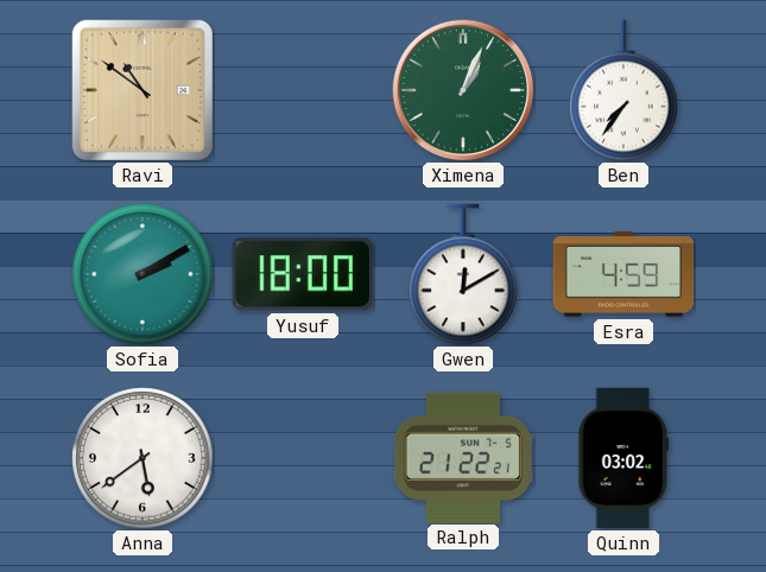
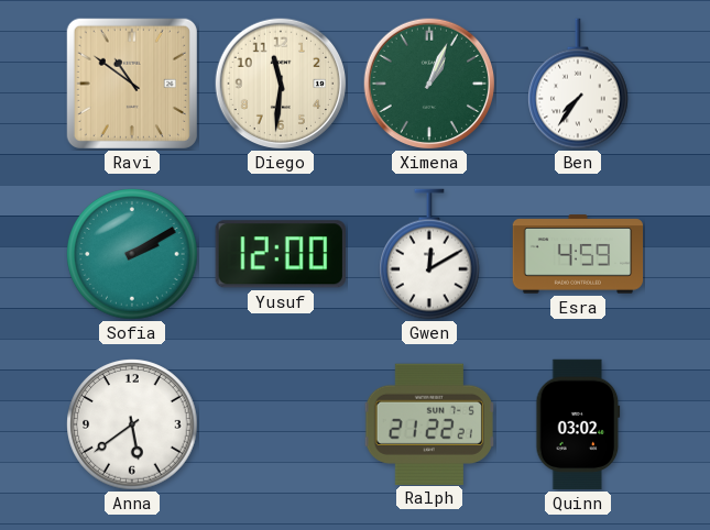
Diego: none -> 11:31
Yusuf: 18:00 -> 12:00
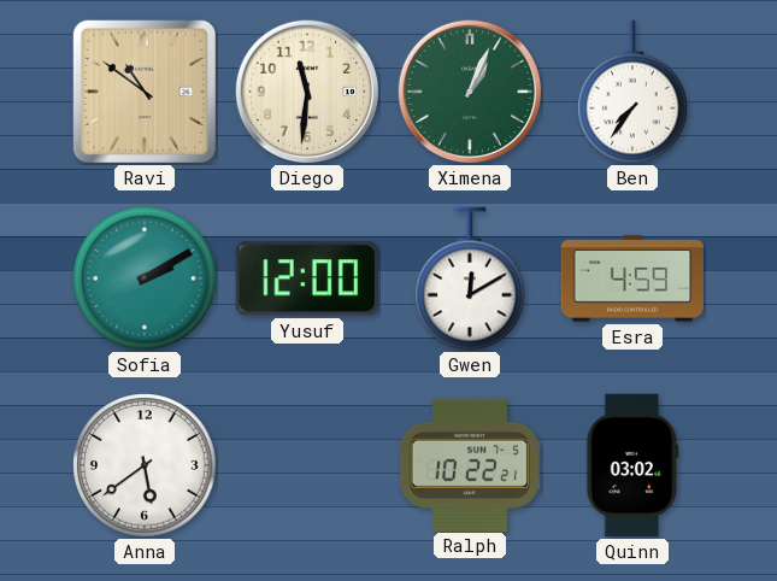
Ralph: 21:22 -> 10:22
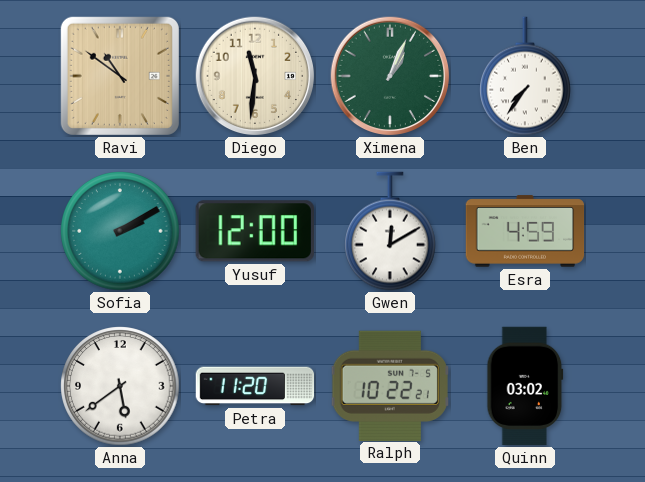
Petra: none -> 11:20
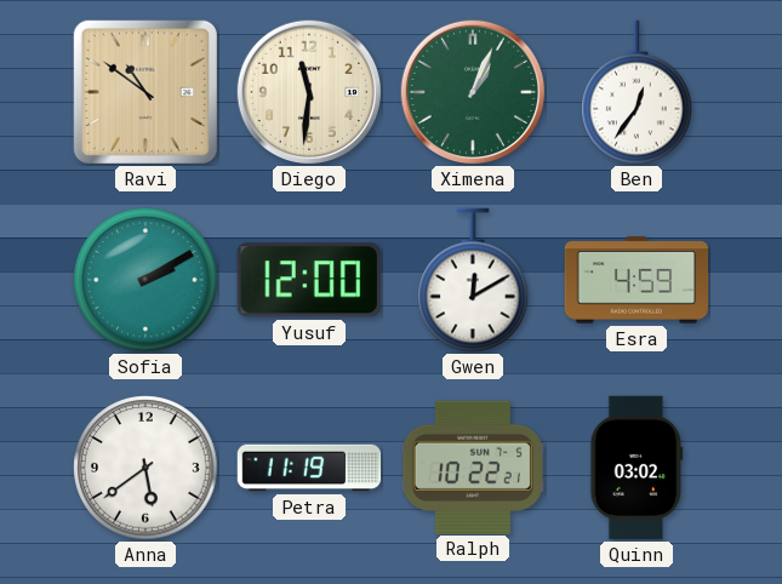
Ben: 7:36 -> 12:36
Petra: 11:20 -> 11:19
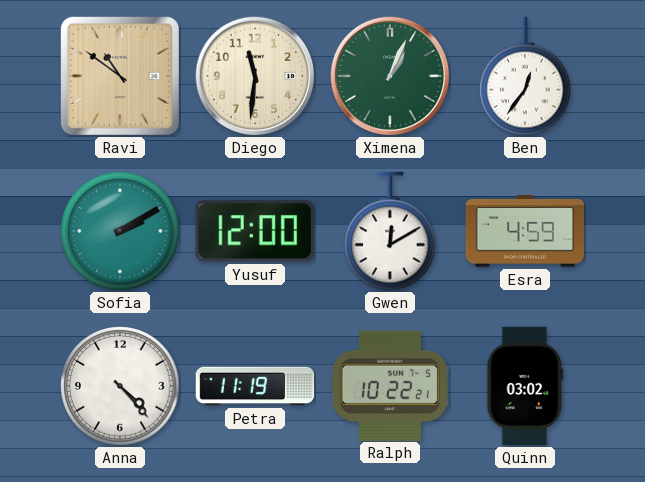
Anna: 5:39 -> 4:23
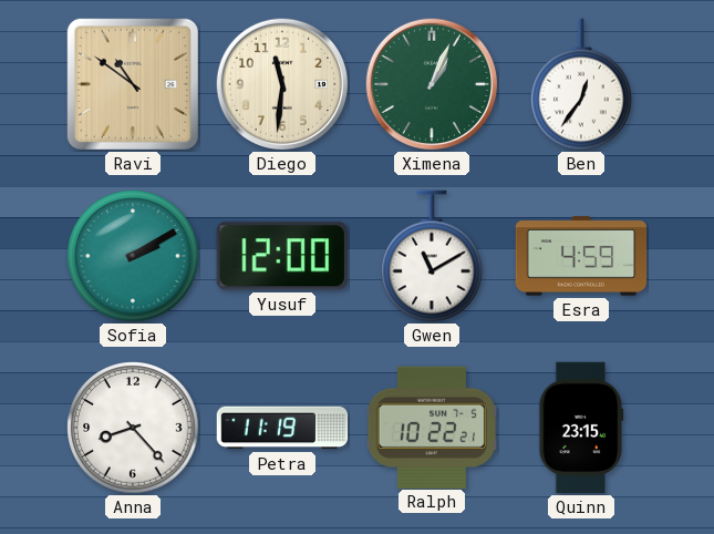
Gwen: 12:10 -> 11:10
Anna: 4:23 -> 8:23
Quinn: 03:02 -> 23:15
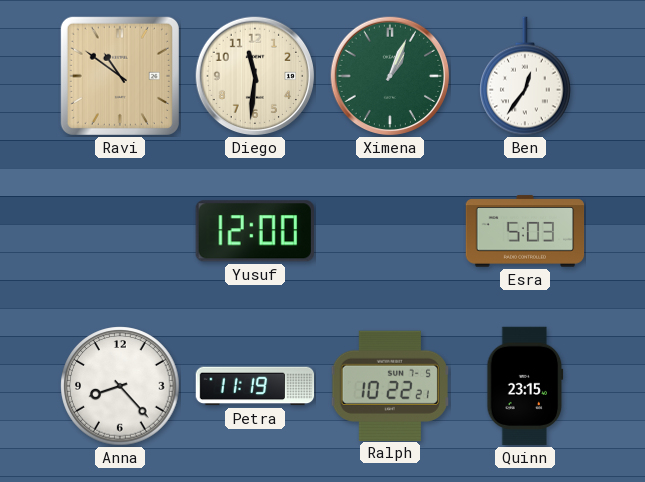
Sofia: 2:10 -> none
Gwen: 11:10 -> none
Esra: 4:59 -> 5:03
